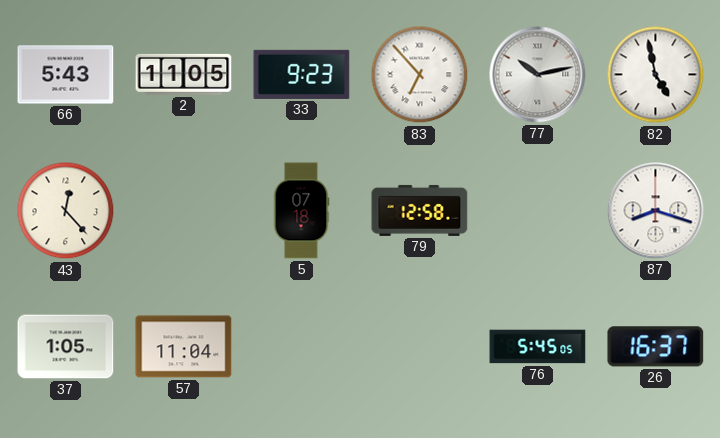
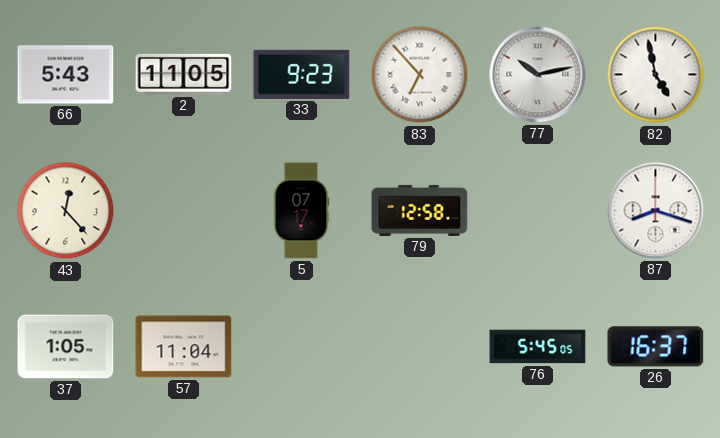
5: 07:18 -> 07:17
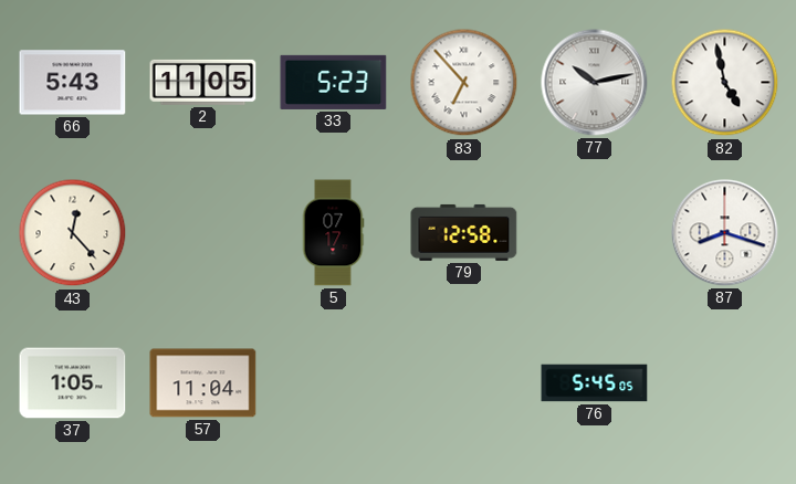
33: 9:23 -> 5:23
26: 16:37 -> none
